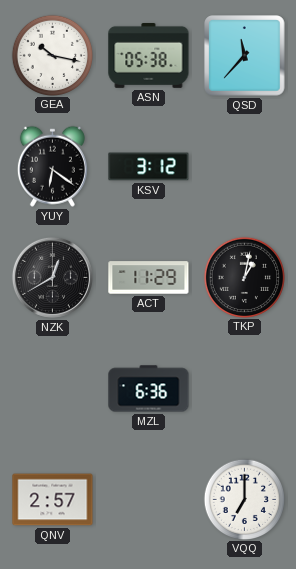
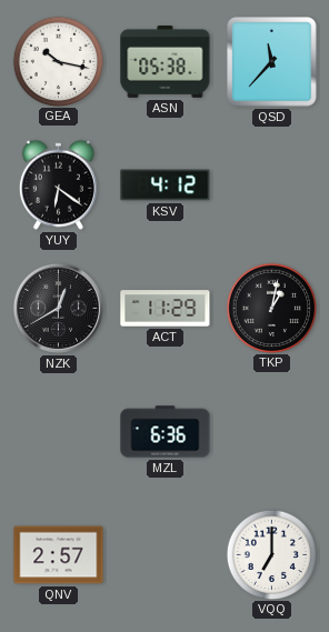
KSV: 3:12 -> 4:12
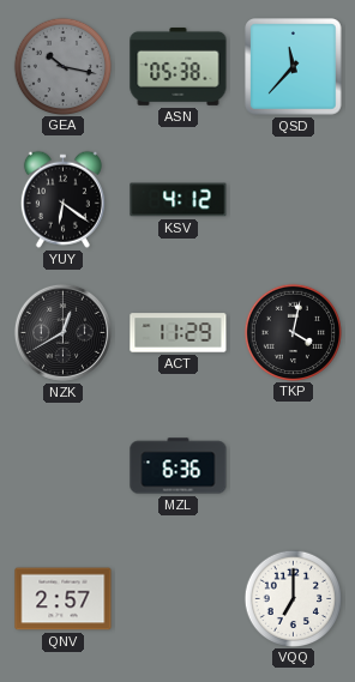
GEA dial: white -> grey
TKP: 1:02 -> 4:02
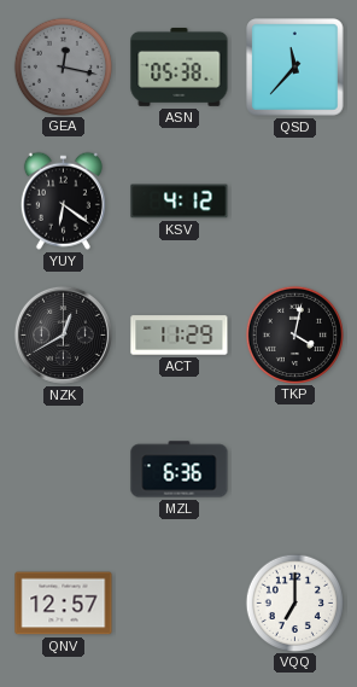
GEA: 10:17 -> 12:17
QNV: 2:57 -> 12:57
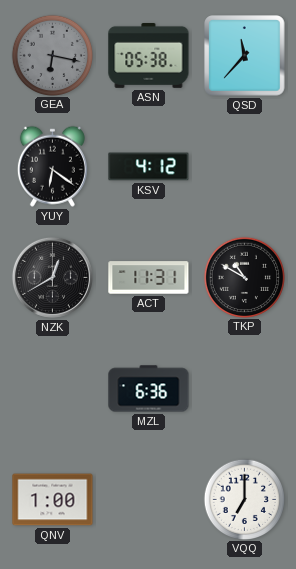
GEA: 12:17 -> 6:17
ACT: 11:29 -> 11:31
TKP: 4:02 -> 10:50
QNV: 12:57 -> 1:00
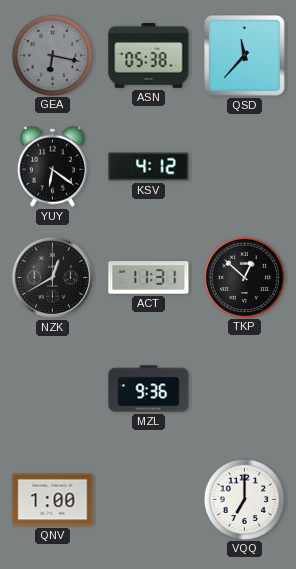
TKP: 10:50 -> 12:52
MZL: 6:36 -> 9:36
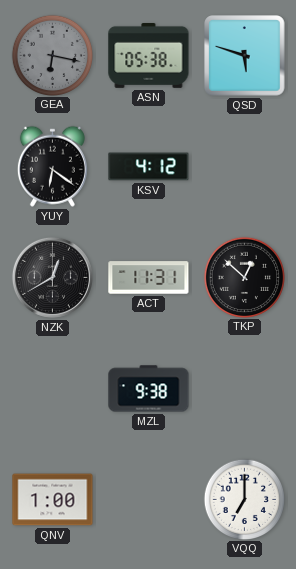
QSD: 11:37 -> 5:48
MZL: 9:36 -> 9:38
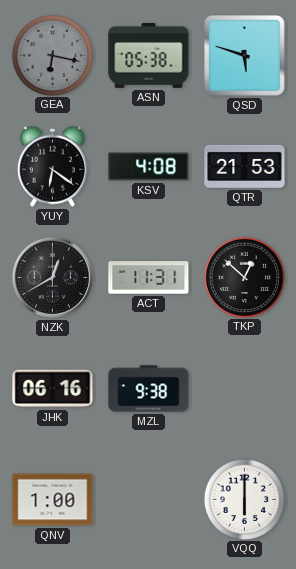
KSV: 4:12 -> 4:08
QTR: none -> 21:53
JHK: none -> 06:16
VQQ: 7:00 -> 6:00
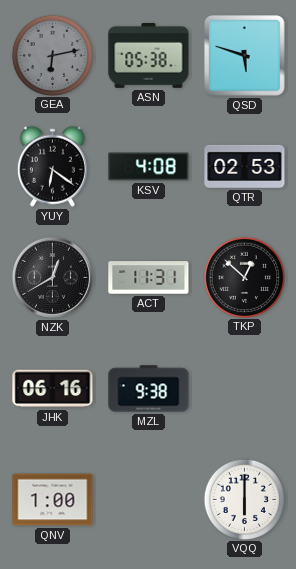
GEA: 6:17 -> 6:13
QTR: 21:53 -> 02:53
